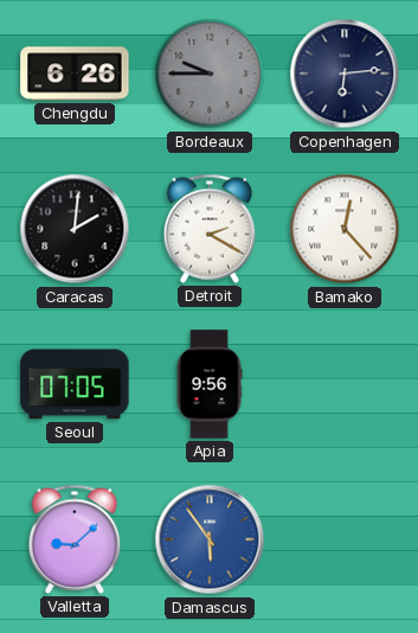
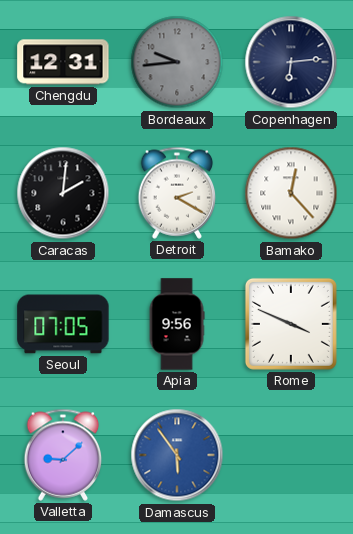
Chengdu: 6:26 -> 12:31
Bordeaux: 9:45 -> 9:44
Rome: none -> 3:49
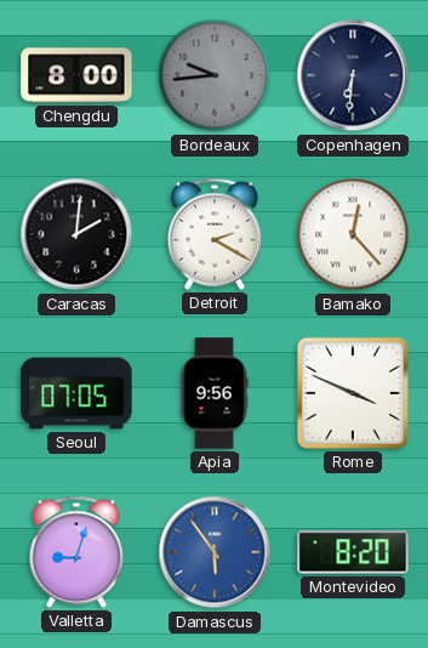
Chengdu: 12:31 -> 8:00
Copenhagen: 6:14 -> 6:31
Valletta: 9:08 -> 9:03
Montevideo: none -> 8:20
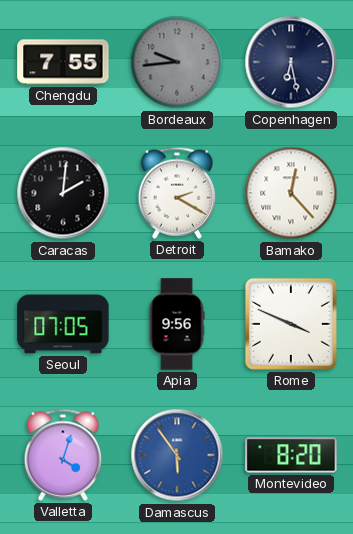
Chengdu: 8:00 -> 7:55
Copenhagen: 6:31 -> 6:28
Valletta: 9:03 -> 4:03
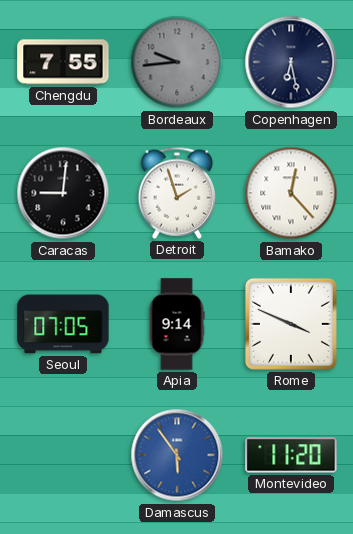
Caracas: 2:01 -> 9:01
Detroit: 2:20 -> 1:57
Apia: 9:56 -> 9:14
Valletta: 4:03 -> none
Montevideo: 8:20 -> 11:20
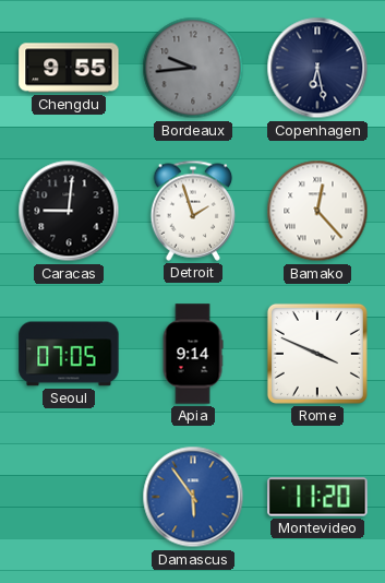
Chengdu: 7:55 -> 9:55
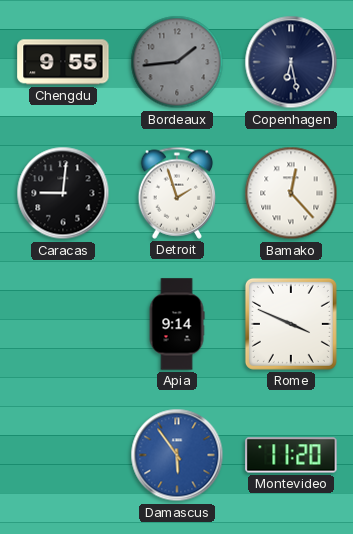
Bordeaux: 9:44 -> 1:44
Seoul: 07:05 -> none
